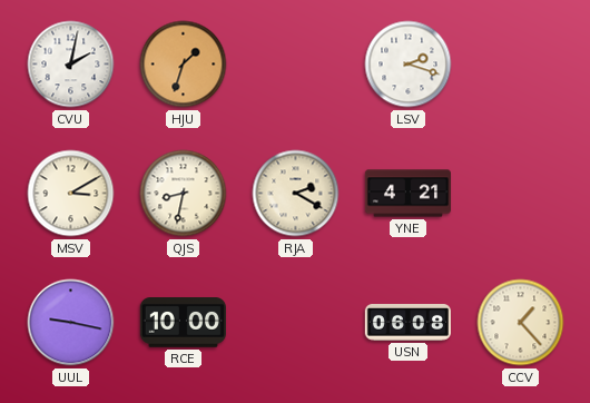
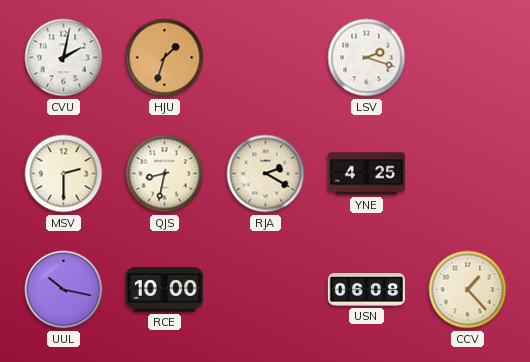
MSV: 3:10 -> 2:30
YNE: 4:21 -> 4:25
UUL: 9:17 -> 10:17
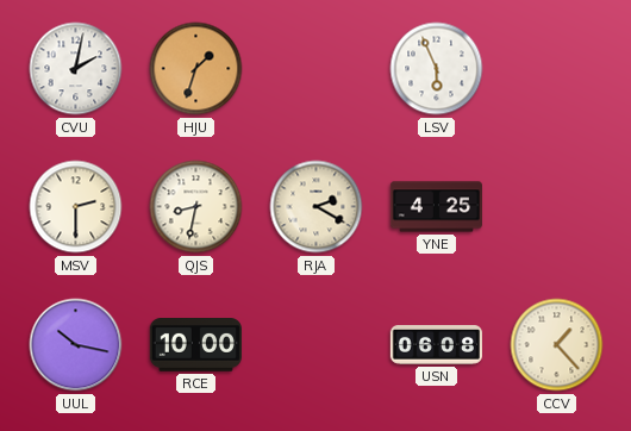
LSV: 2:18 -> 5:56
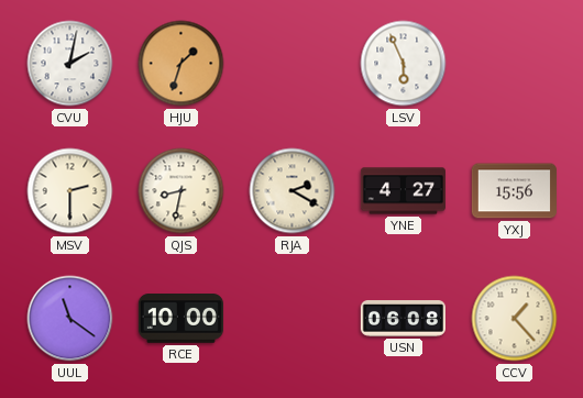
YNE: 4:25 -> 4:27
YXJ: none -> 15:56
UUL: 10:17 -> 11:21
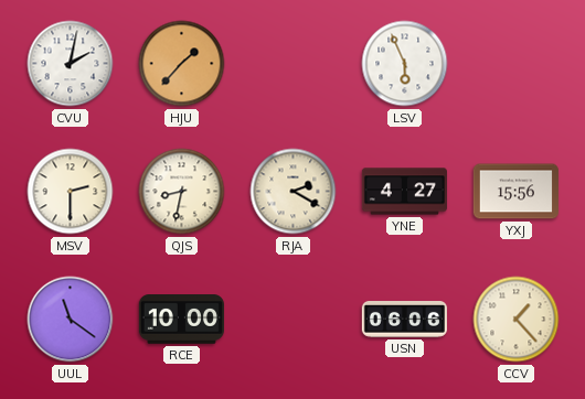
HJU: 1:33 -> 1:37
USN: 06:08 -> 06:06
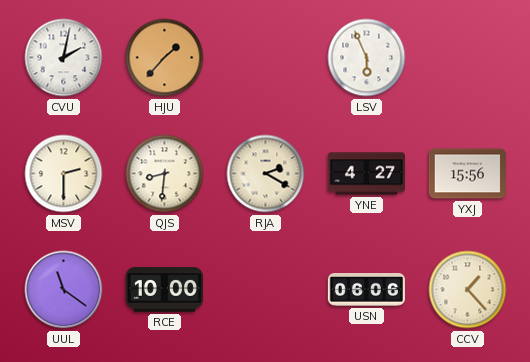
QJS: 8:32 -> 8:31
